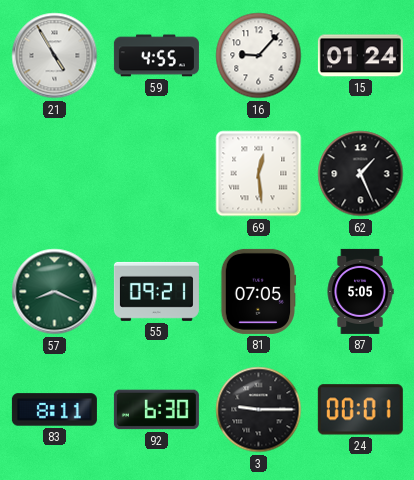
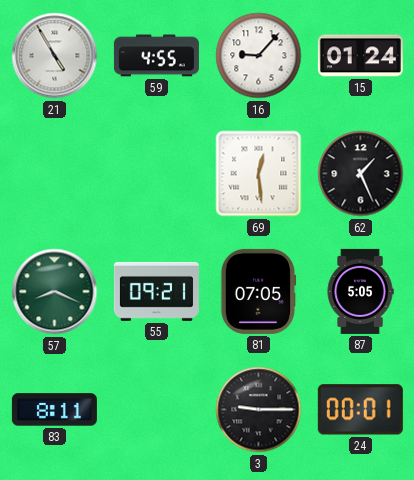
92: 6:30 -> none
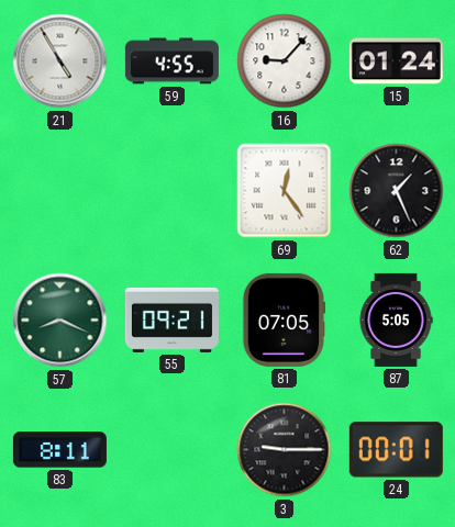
69: 12:29 -> 12:24
